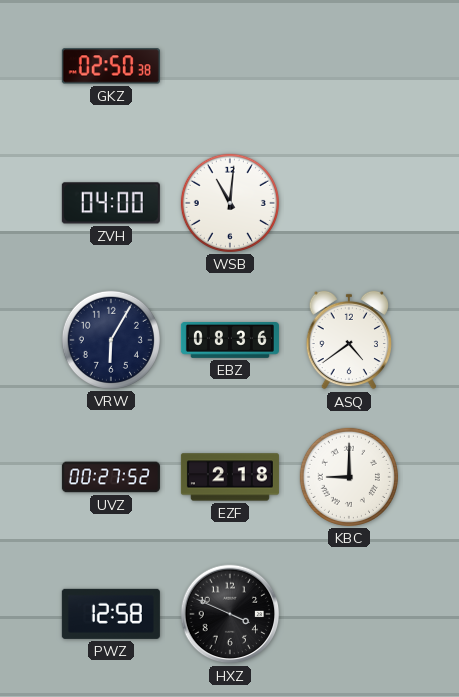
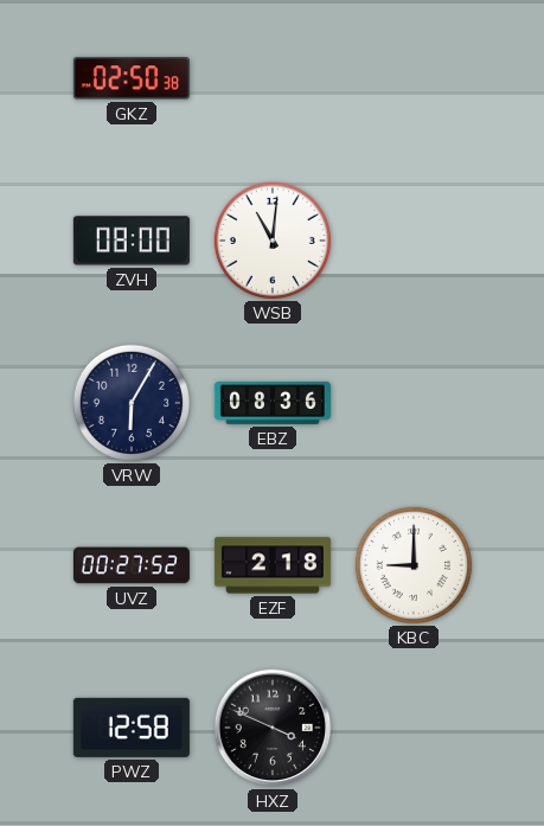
ZVH: 04:00 -> 08:00
ASQ: 4:39 -> none
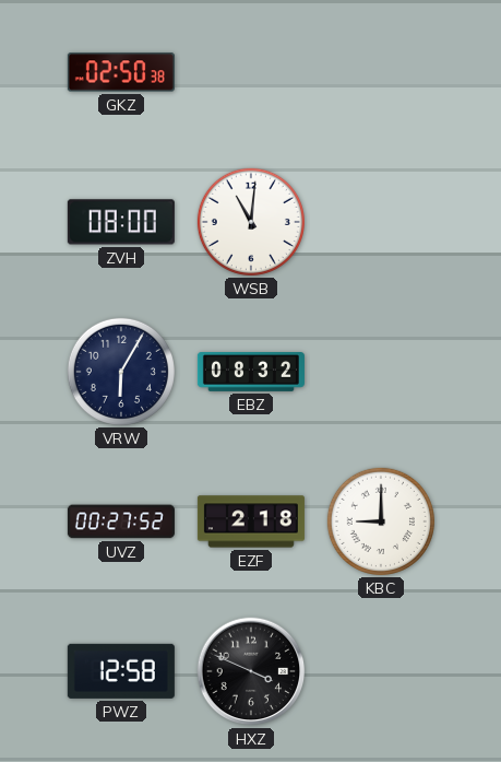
EBZ: 08:36 -> 08:32
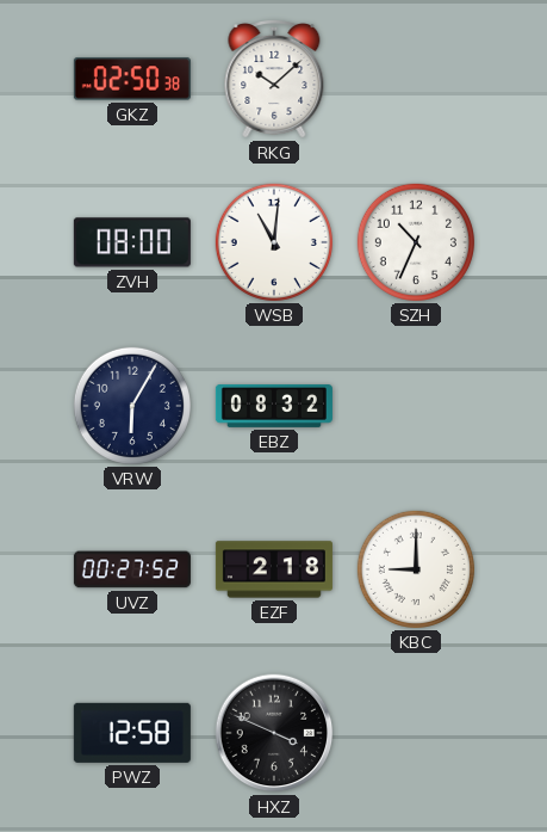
RKG: none -> 10:08
SZH: none -> 10:34
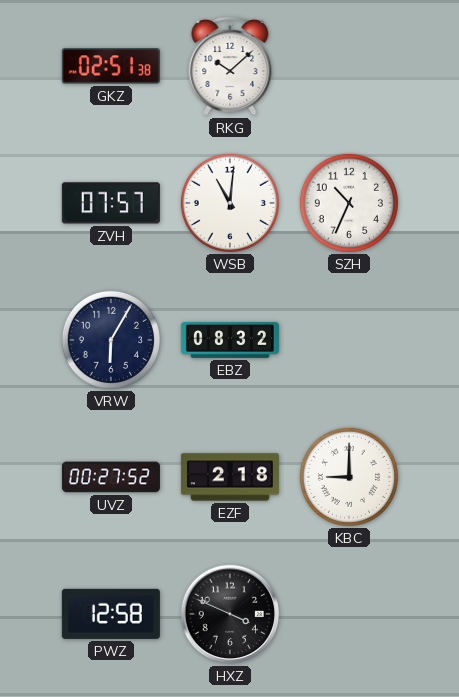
GKZ: 02:50 -> 02:51
ZVH: 08:00 -> 07:57
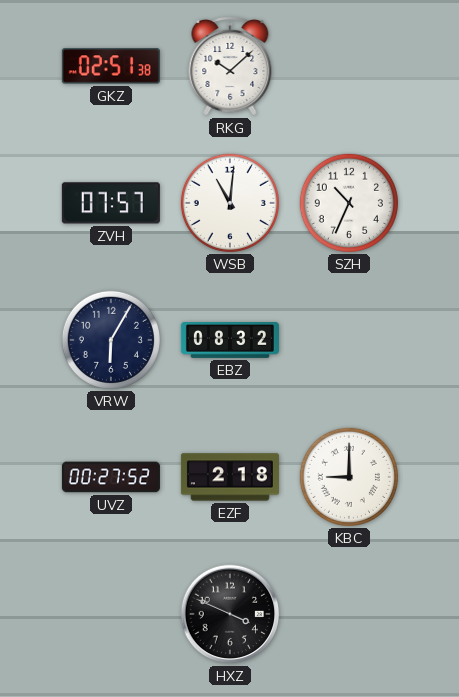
PWZ: 12:58 -> none
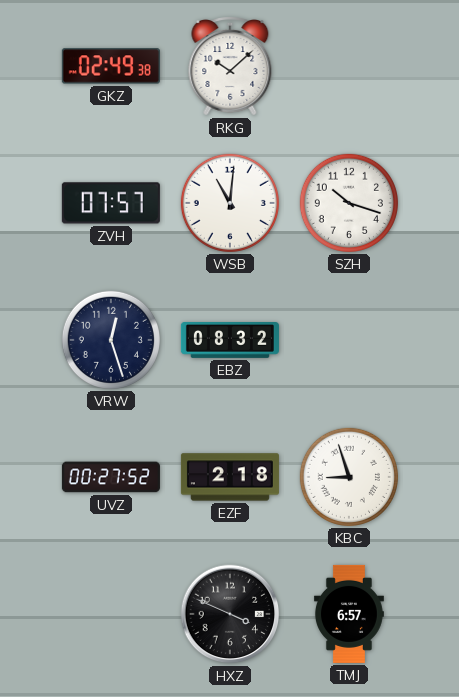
GKZ: 02:51 -> 02:49
SZH: 10:34 -> 10:18
VRW: 6:05 -> 12:27
KBC: 9:00 -> 8:57
TMJ: none -> 6:57
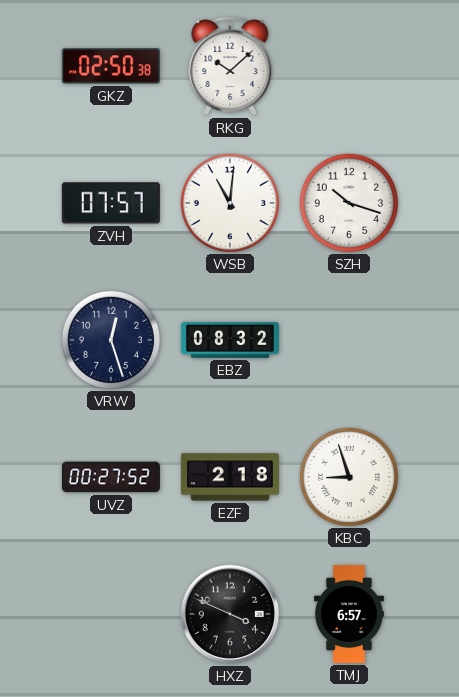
GKZ: 02:49 -> 02:50
